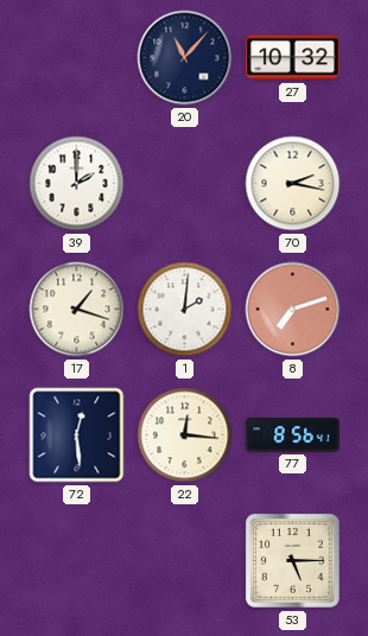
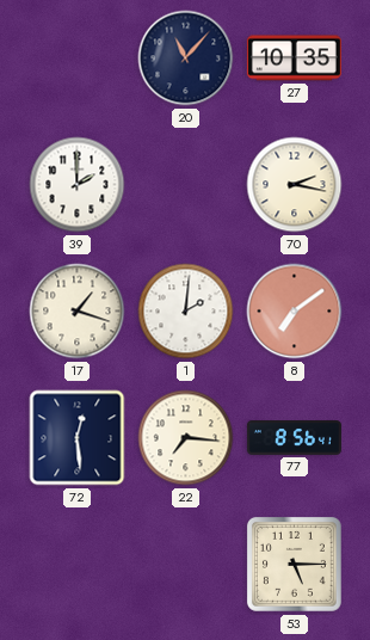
27: 10:32 -> 10:35
8: 7:12 -> 7:09
22: 12:16 -> 7:16
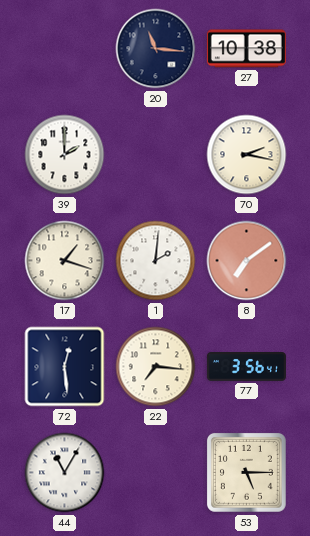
20: 11:07 -> 11:16
27: 10:35 -> 10:38
77: 8:56 -> 3:56
44: none -> 11:05
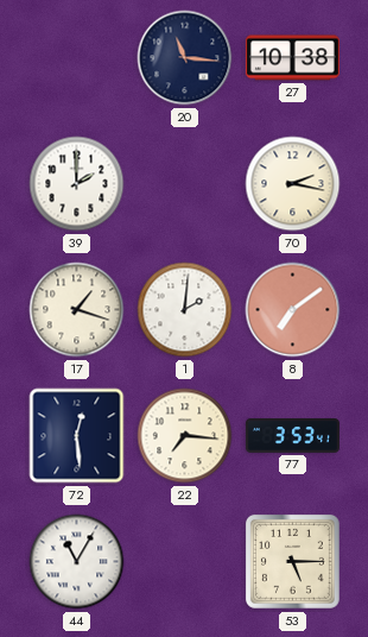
77: 3:56 -> 3:53
